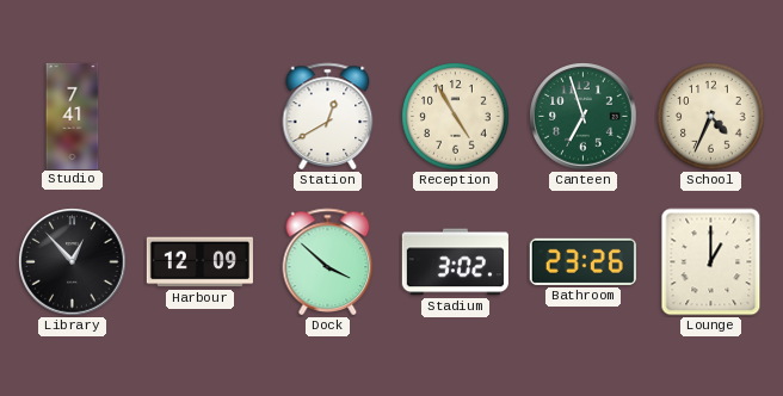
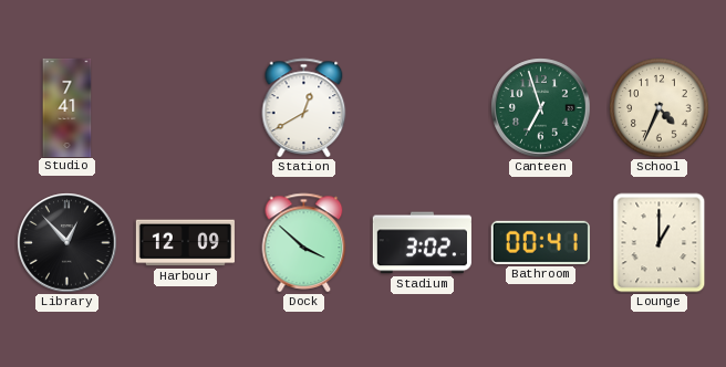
Reception: 4:55 -> none
Bathroom: 23:26 -> 00:41
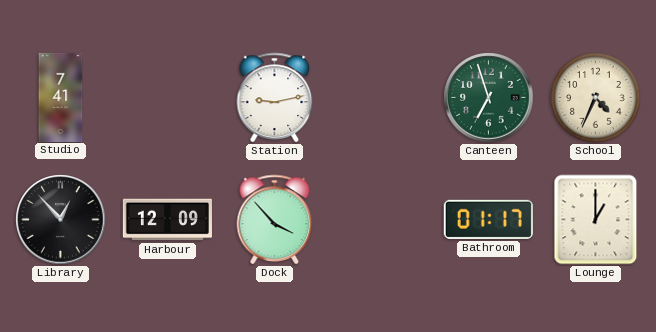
Station: 12:40 -> 9:13
Dock: 3:52 -> 3:53
Stadium: 3:02 -> none
Bathroom: 00:41 -> 01:17
